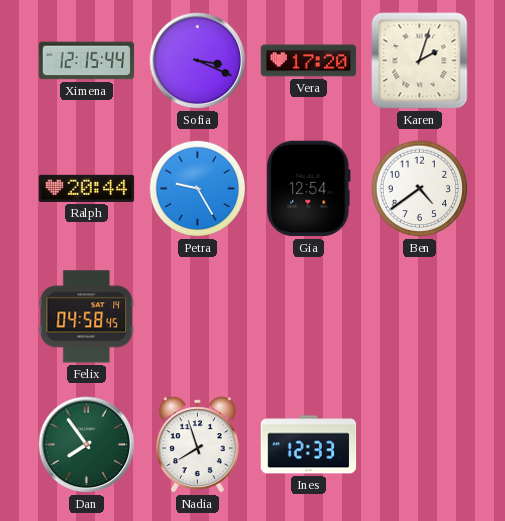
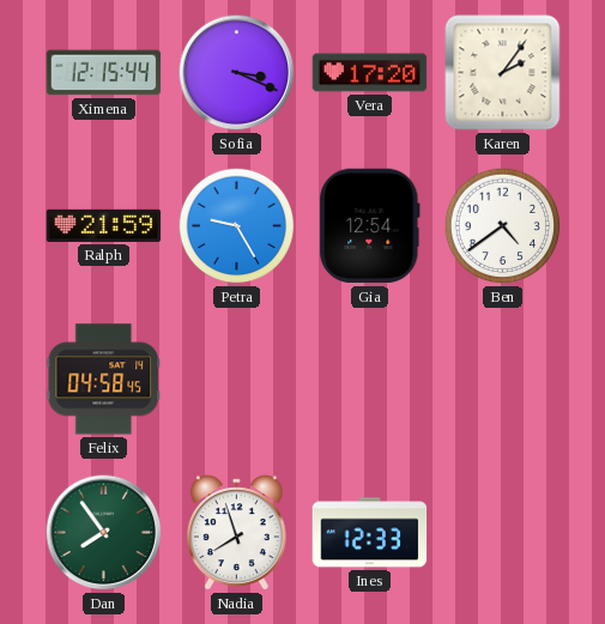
Karen: 2:03 -> 2:06
Ralph: 20:44 -> 21:59
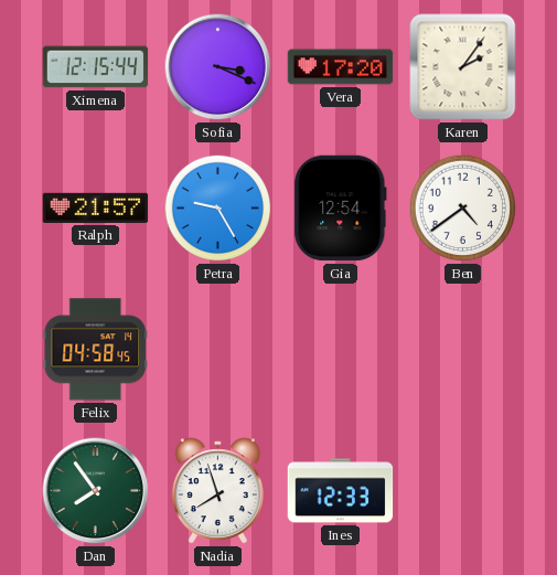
Ralph: 21:59 -> 21:57
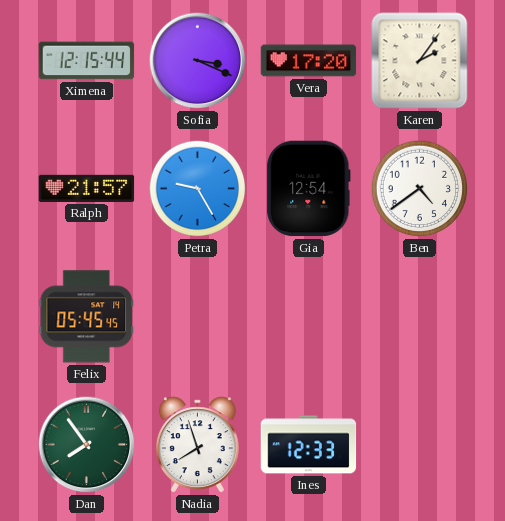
Felix: 04:58 -> 05:45
